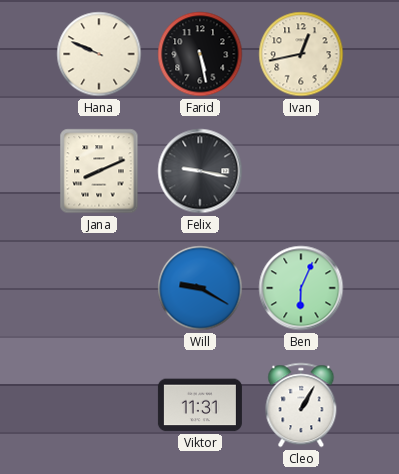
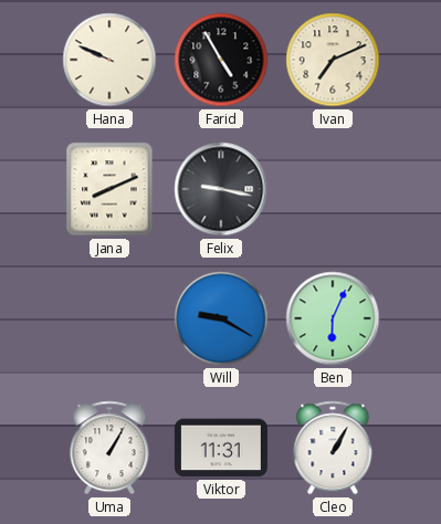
Farid: 5:28 -> 4:55
Ivan: 12:43 -> 7:11
Uma: none -> 1:05
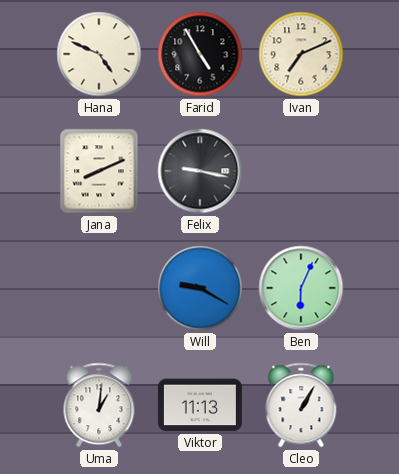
Hana: 9:49 -> 4:49
Uma: 1:05 -> 1:01
Viktor: 11:31 -> 11:13
